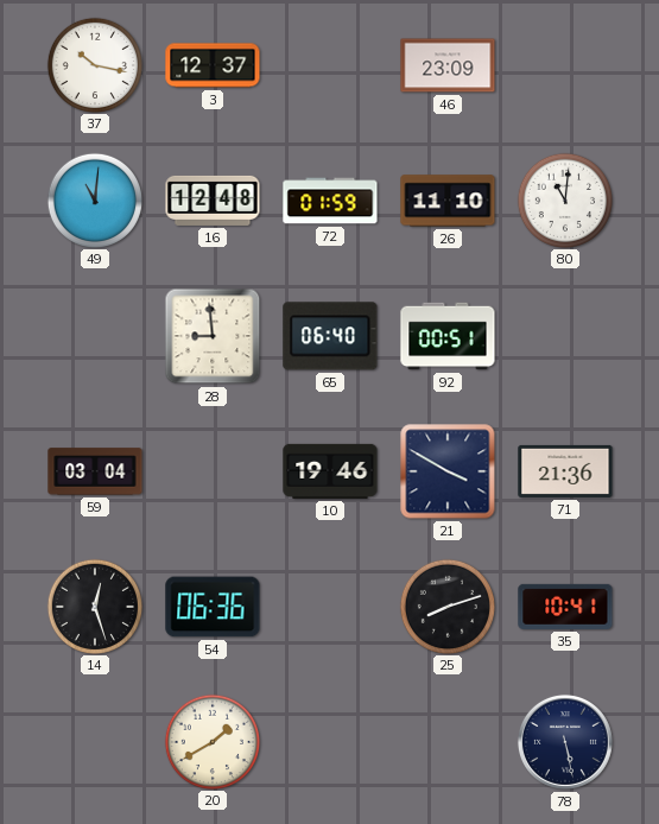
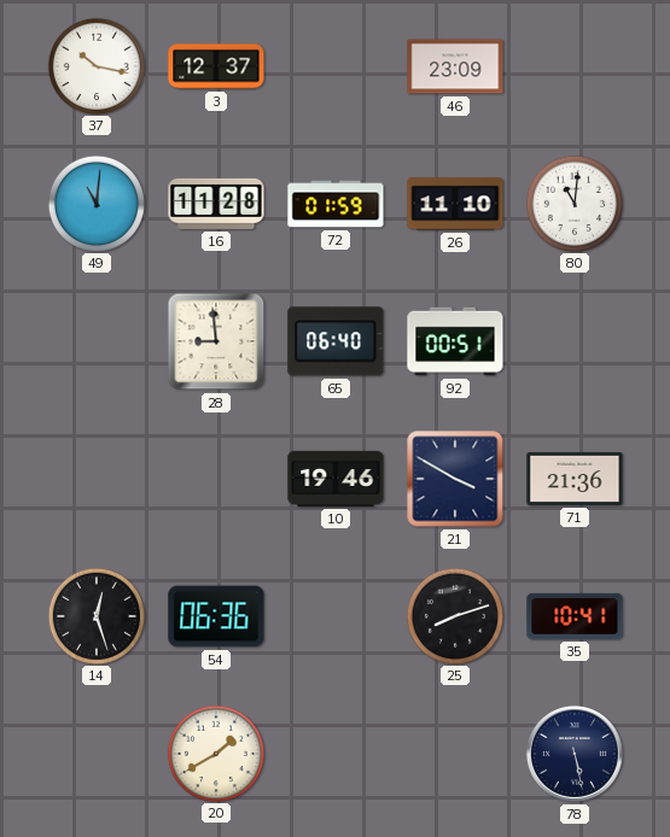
16: 12:48 -> 11:28
59: 03:04 -> none
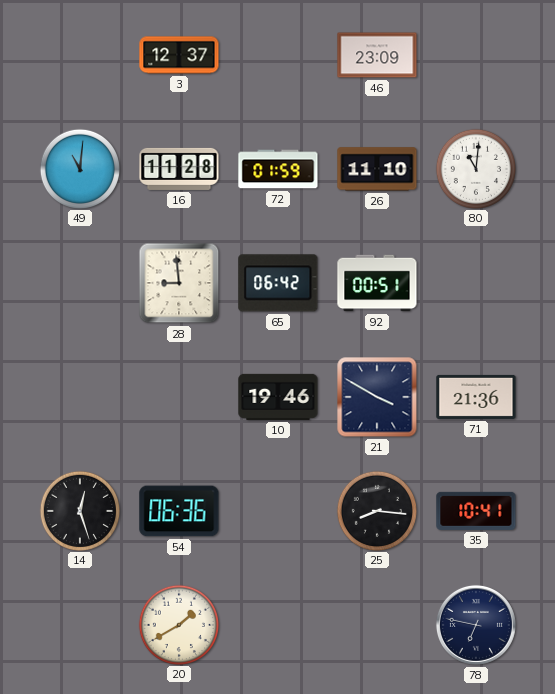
37: 10:17 -> none
65: 06:40 -> 06:42
25: 8:12 -> 8:16
78: 5:28 -> 6:47
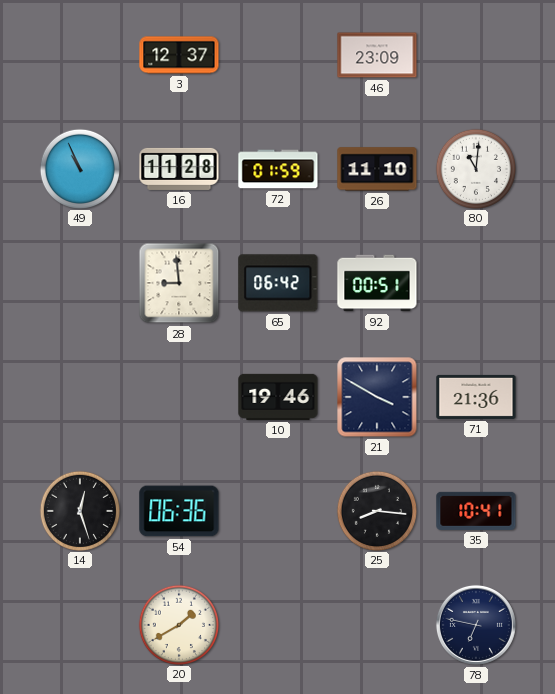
49: 11:01 -> 10:56
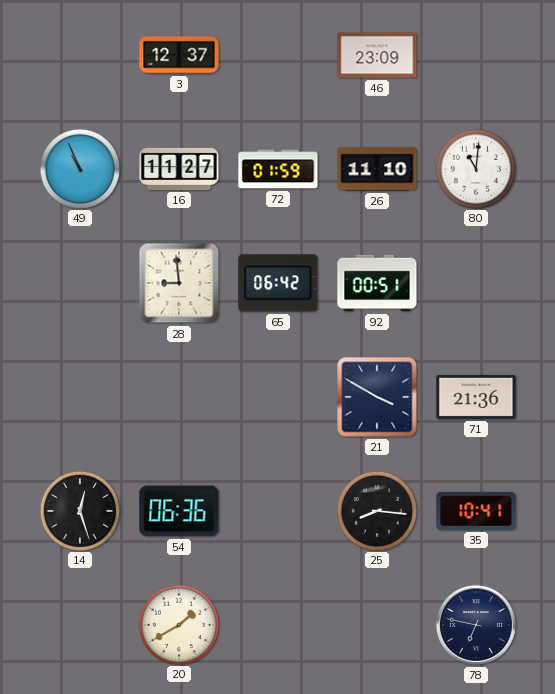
16: 11:28 -> 11:27
10: 19:46 -> none
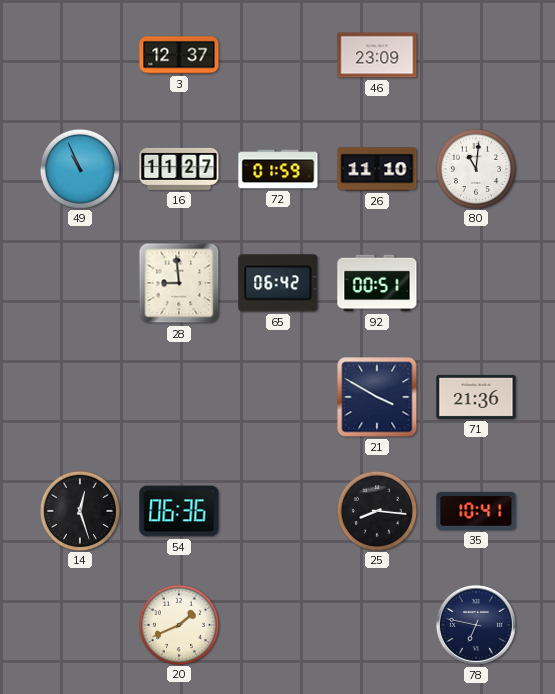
20: 1:40 -> 1:41
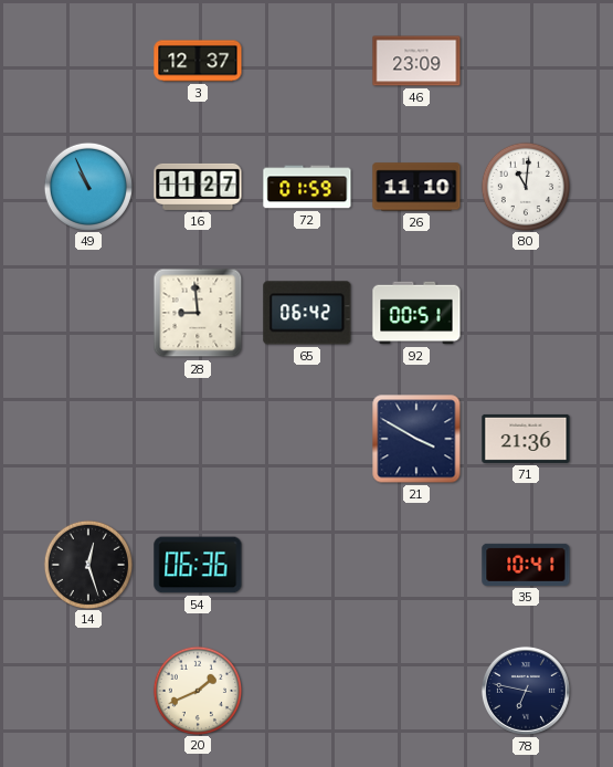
25: 8:16 -> none
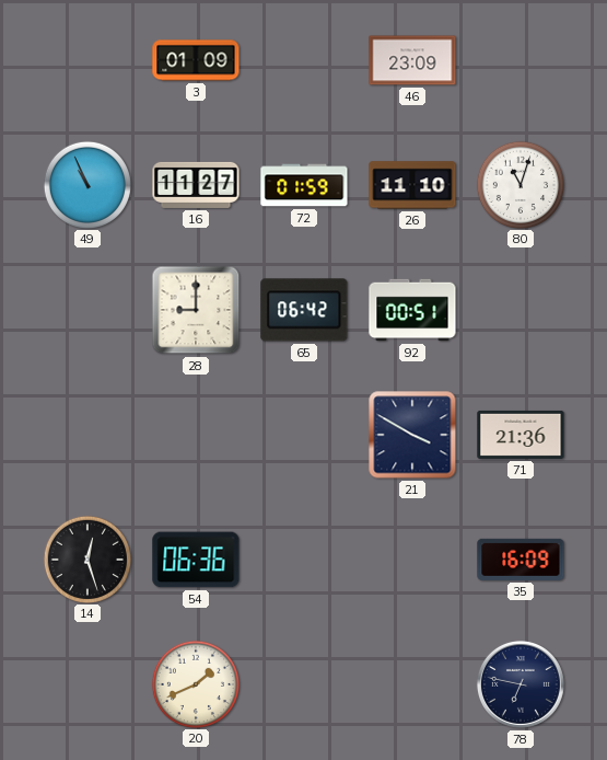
3: 12:37 -> 01:09
80: 11:01 -> 11:03
28: 8:59 -> 9:00
35: 10:41 -> 16:09
